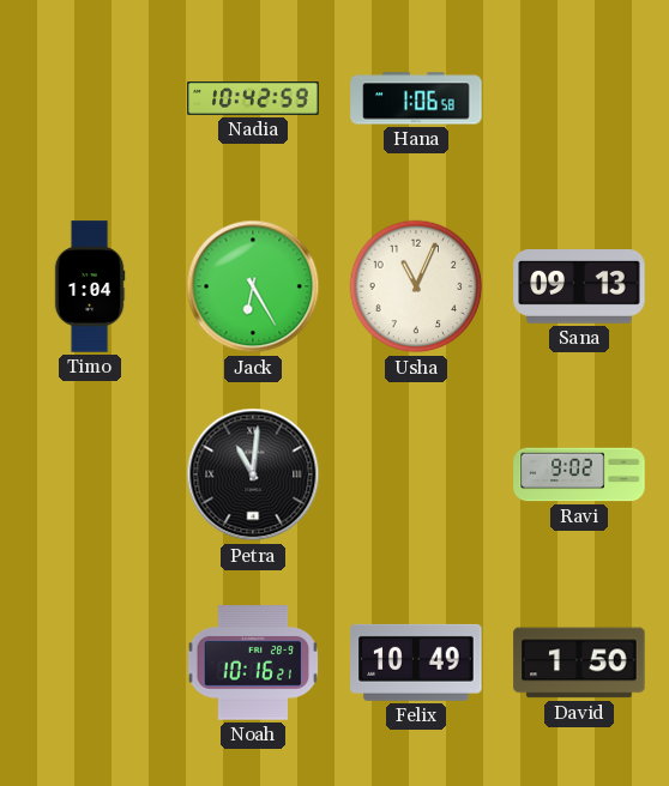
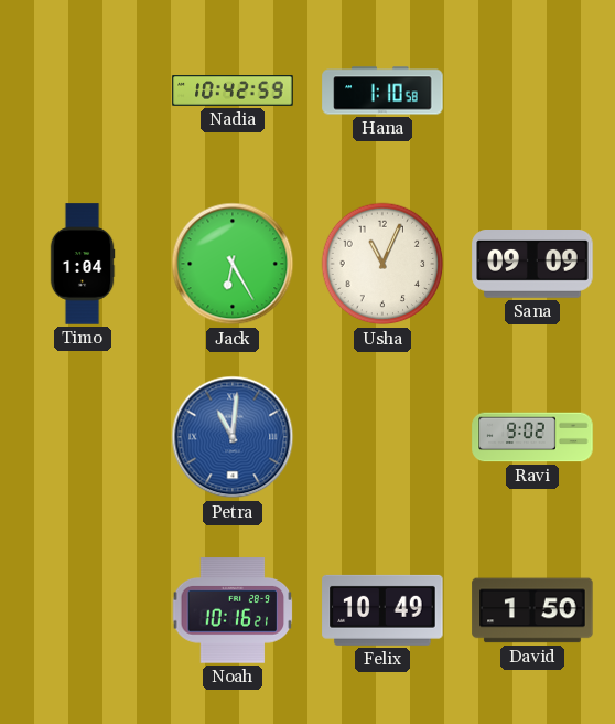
Hana: 1:06 -> 1:10
Sana: 09:13 -> 09:09
Petra dial: black -> blue
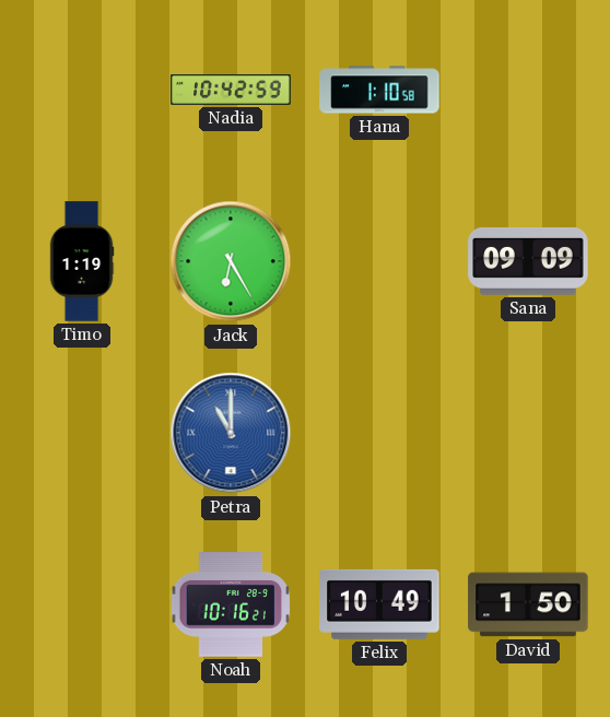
Timo: 1:04 -> 1:19
Usha: 11:04 -> none
Petra: 11:01 -> 11:00
Ravi: 9:02 -> none
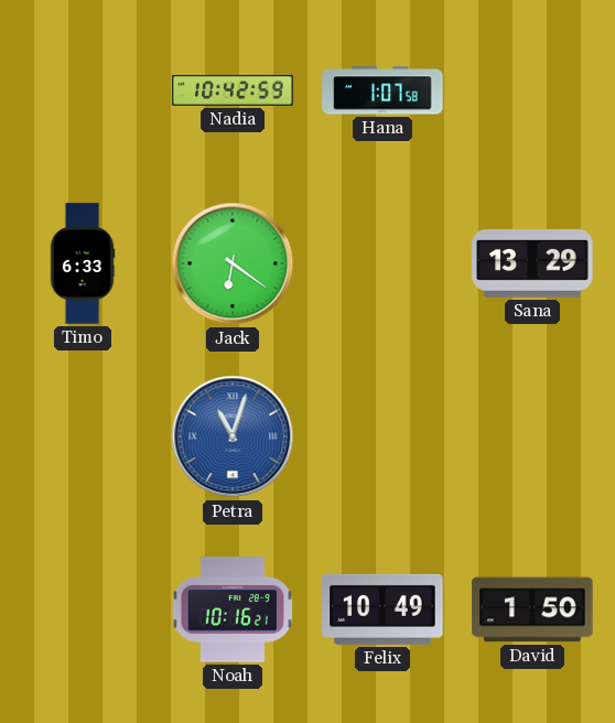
Hana: 1:10 -> 1:07
Timo: 1:19 -> 6:33
Jack: 6:25 -> 6:21
Sana: 09:09 -> 13:29
Petra: 11:00 -> 11:03
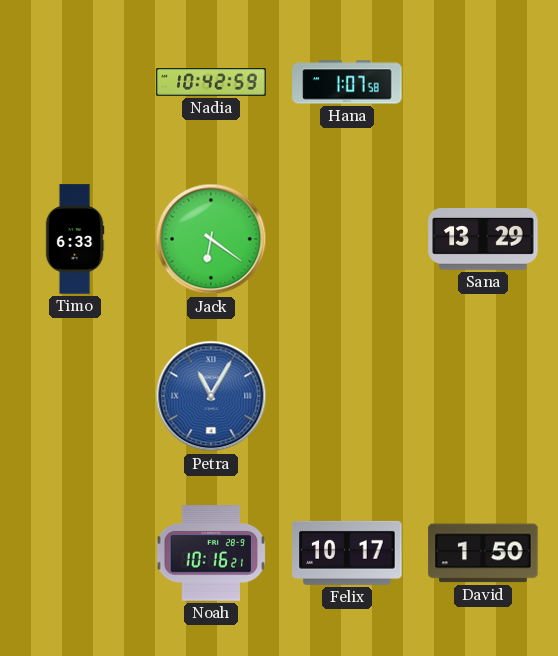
Petra: 11:03 -> 11:05
Felix: 10:49 -> 10:17
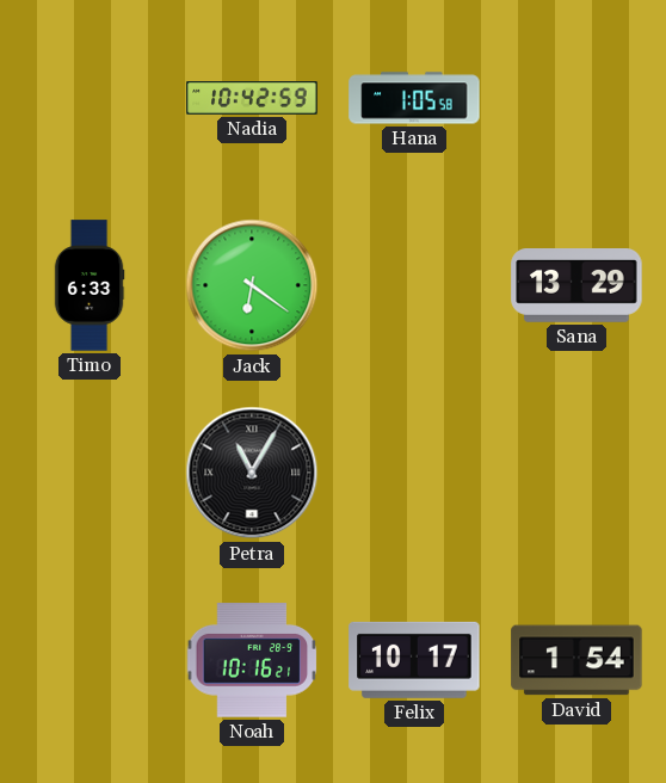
Hana: 1:07 -> 1:05
Petra dial: blue -> black
David: 1:50 -> 1:54
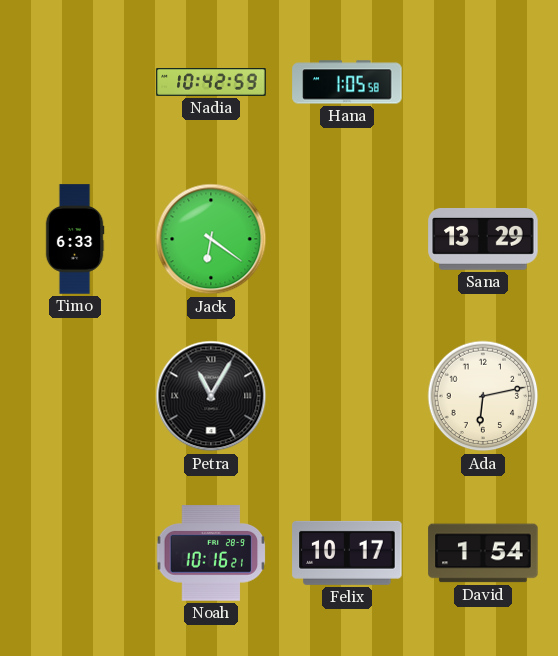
Ada: none -> 6:13
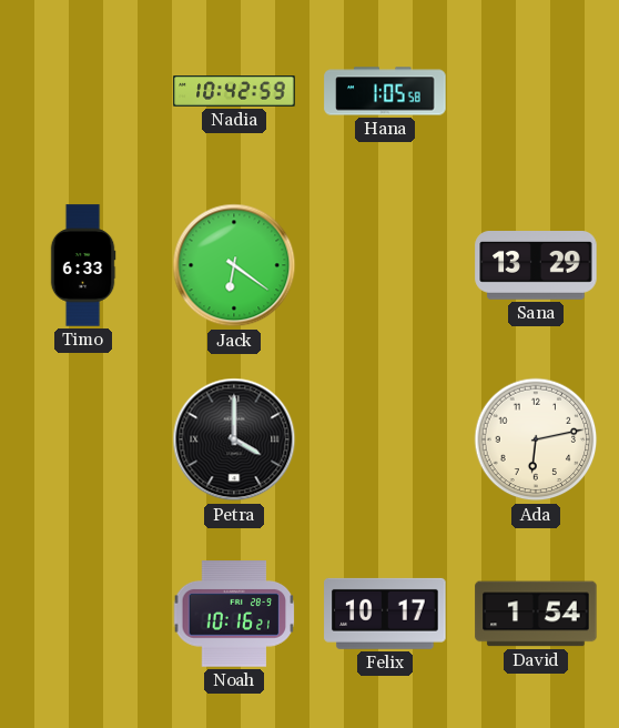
Petra: 11:05 -> 4:00
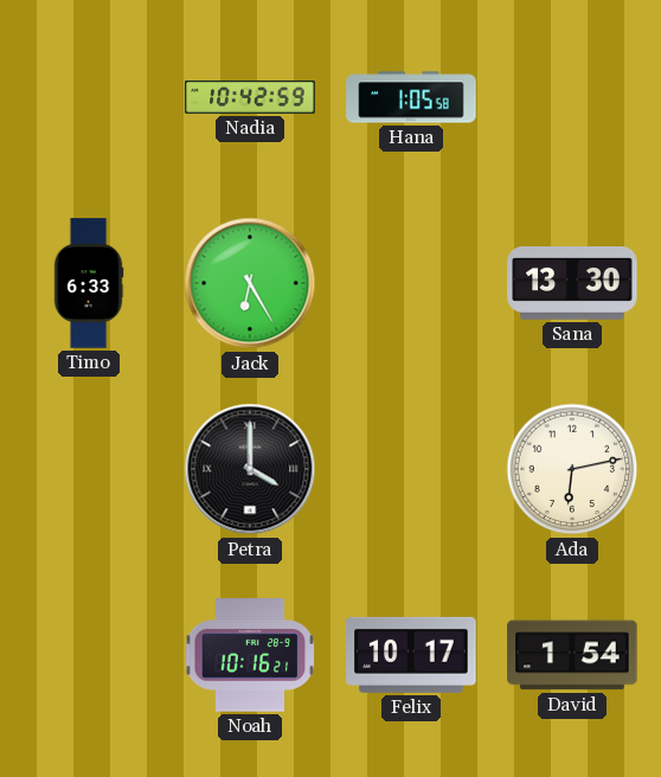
Jack: 6:21 -> 6:25
Sana: 13:29 -> 13:30
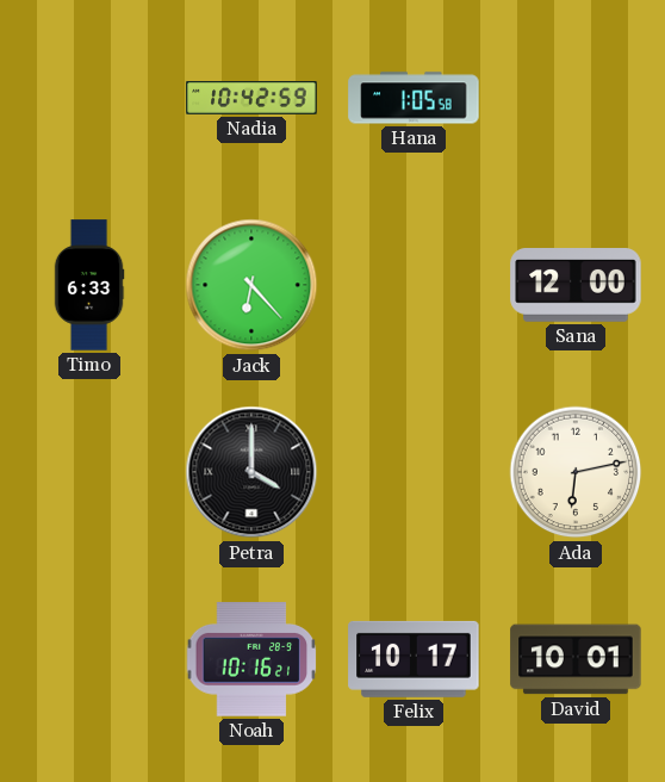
Jack: 6:25 -> 6:23
Sana: 13:30 -> 12:00
David: 1:54 -> 10:01
